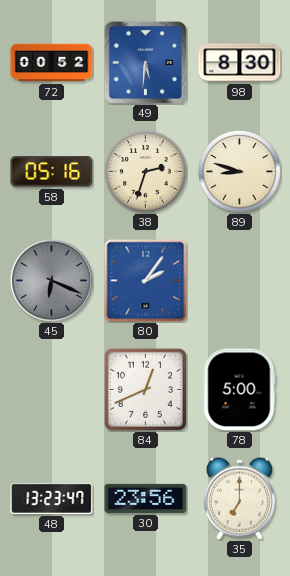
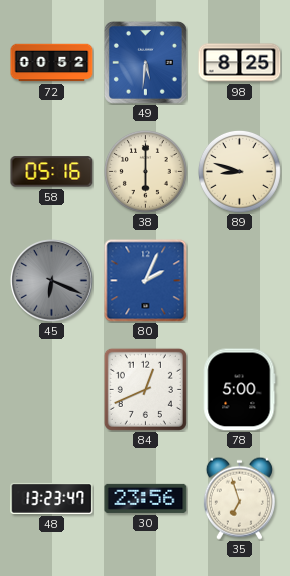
98: 8:30 -> 8:25
38: 2:33 -> 6:00
80: 2:06 -> 2:04
35: 7:00 -> 6:57
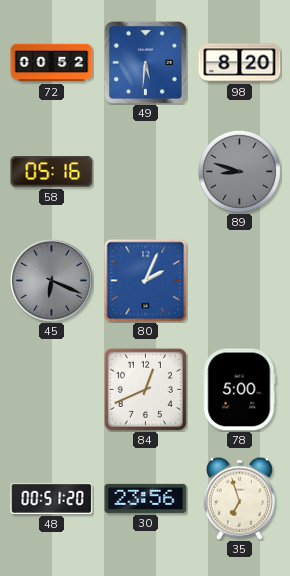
98: 8:25 -> 8:20
38: 6:00 -> none
89 dial: cream -> grey
48: 13:23 -> 00:51
